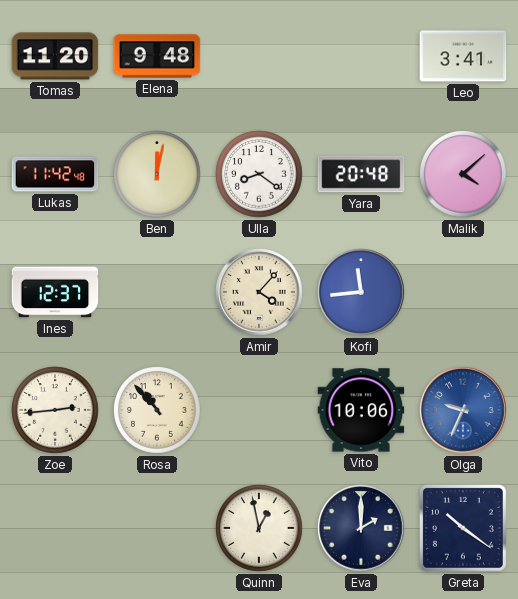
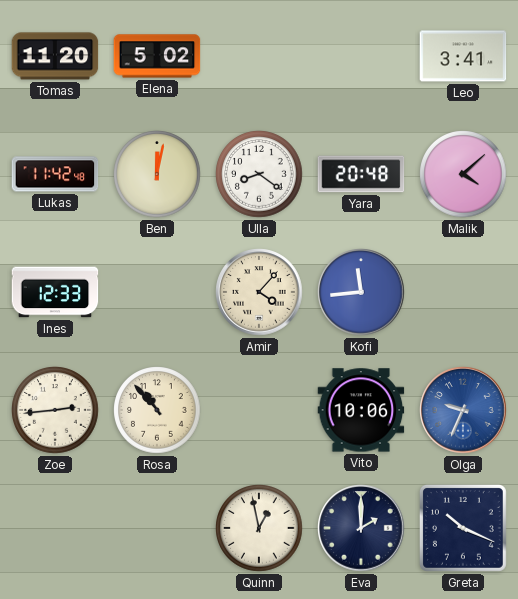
Elena: 9:48 -> 5:02
Ines: 12:37 -> 12:33
Greta: 10:21 -> 10:19
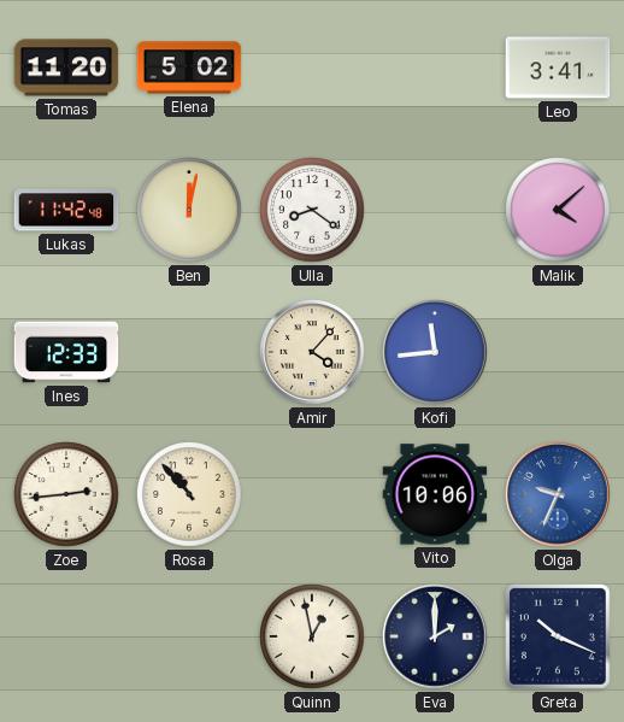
Yara: 20:48 -> none
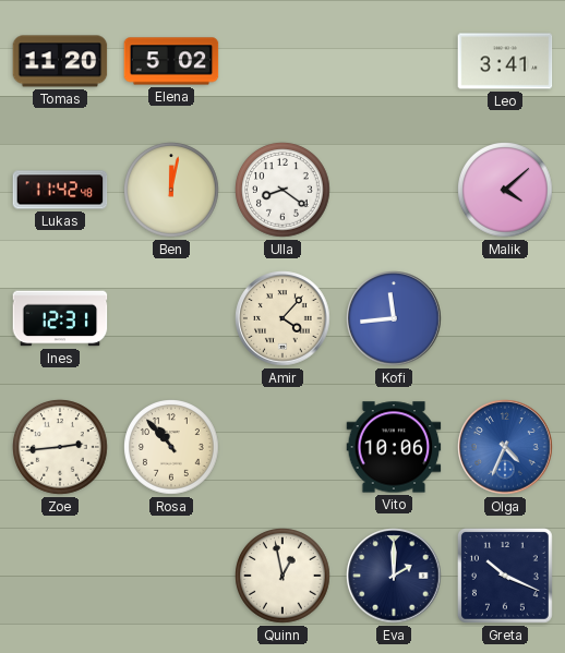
Ines: 12:33 -> 12:31
Olga: 9:34 -> 4:34
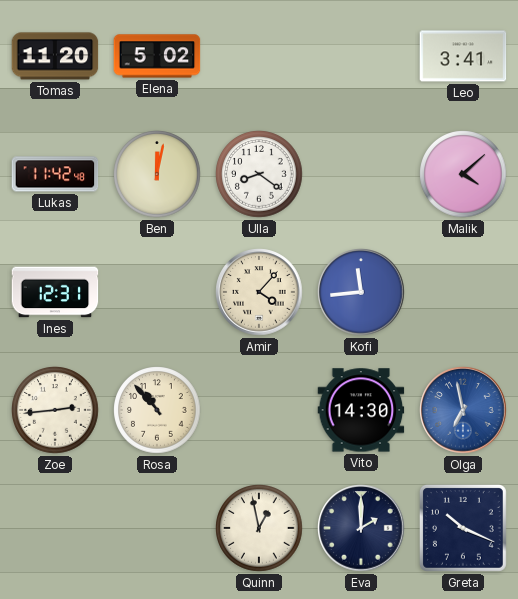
Vito: 10:06 -> 14:30
Olga: 4:34 -> 6:58
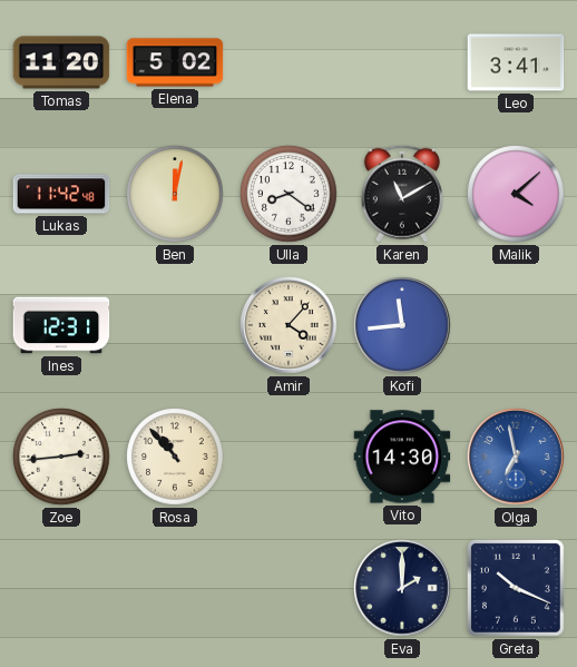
Karen: none -> 11:10
Quinn: 12:58 -> none
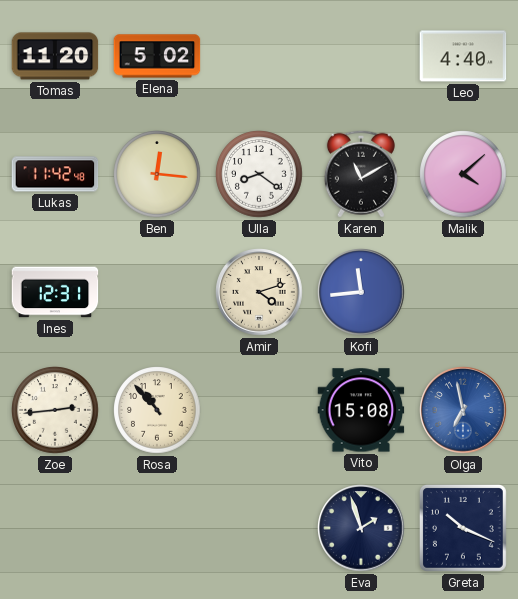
Leo: 3:41 -> 4:40
Ben: 12:02 -> 12:16
Amir: 4:07 -> 4:12
Vito: 14:30 -> 15:08
Eva: 2:00 -> 1:57
